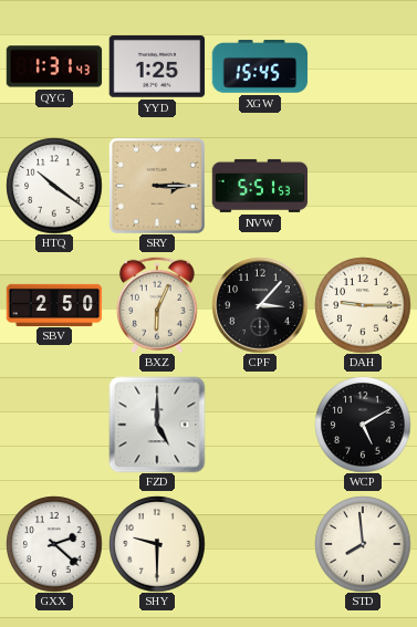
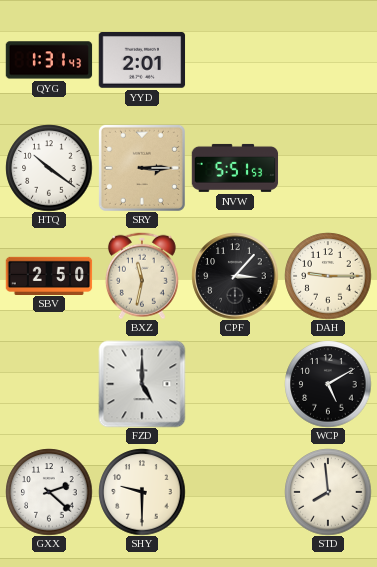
YYD: 1:25 -> 2:01
XGW: 15:45 -> none
BXZ: 6:04 -> 11:32
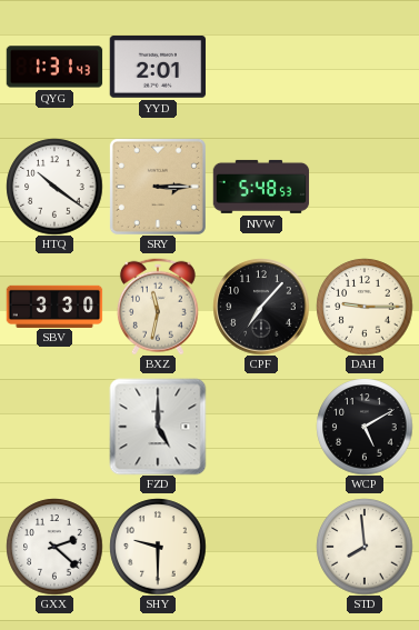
NVW: 5:51 -> 5:48
SBV: 2:50 -> 3:30
CPF: 3:07 -> 7:07
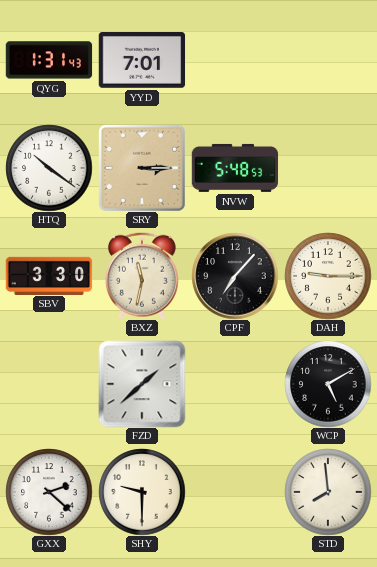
YYD: 2:01 -> 7:01
FZD: 5:00 -> 1:38
